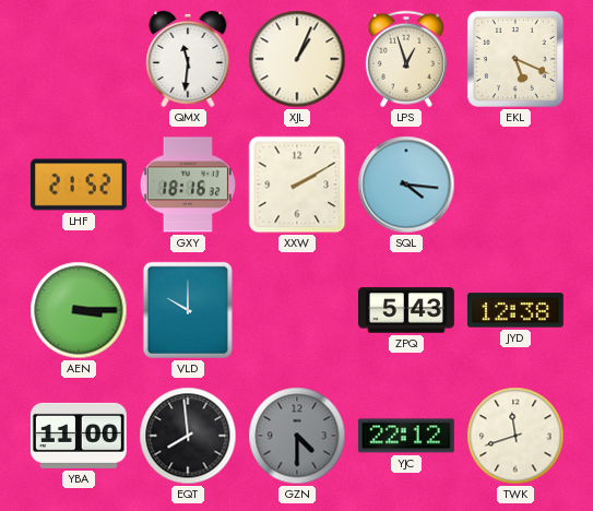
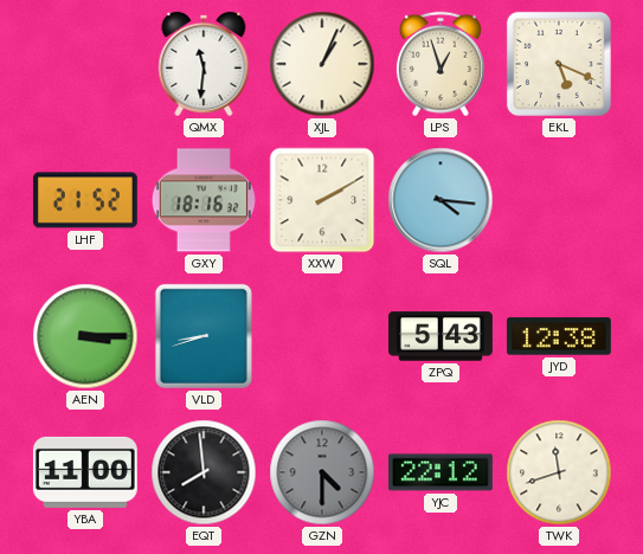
VLD: 10:00 -> 8:42
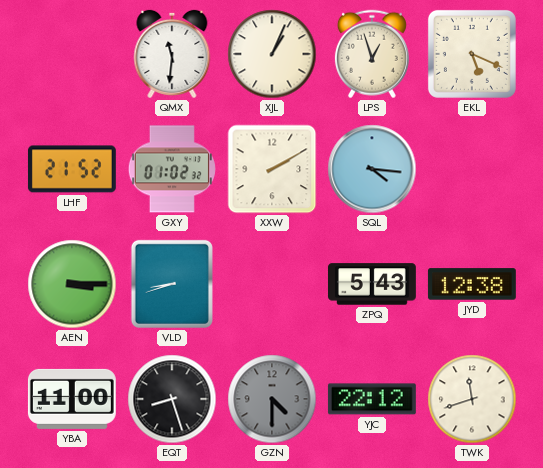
GXY: 18:16 -> 01:02
EQT: 7:59 -> 8:27
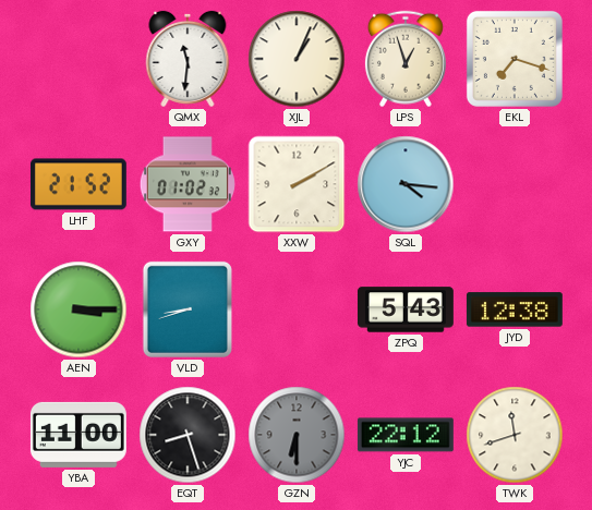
EKL: 5:19 -> 7:18
GZN: 4:30 -> 6:30
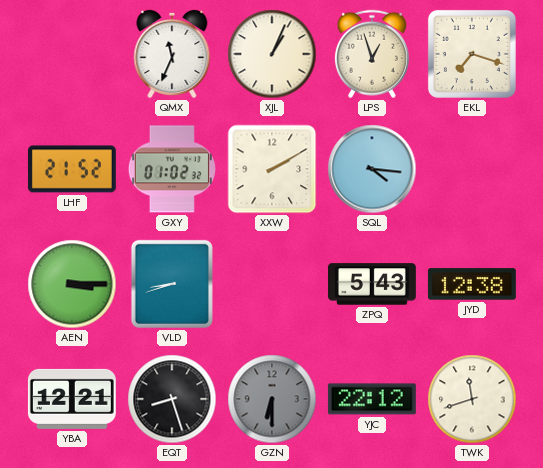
QMX: 11:31 -> 11:34
YBA: 11:00 -> 12:21
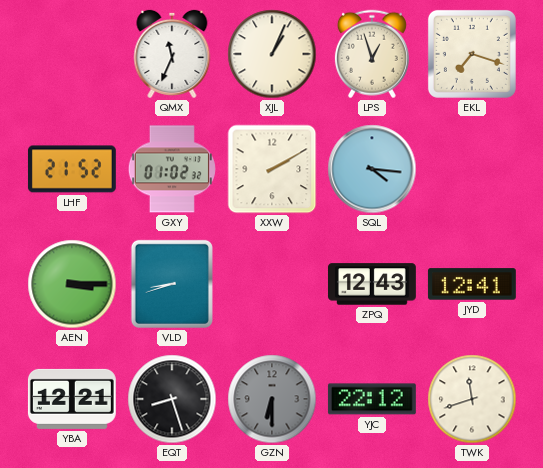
ZPQ: 5:43 -> 12:43
JYD: 12:38 -> 12:41
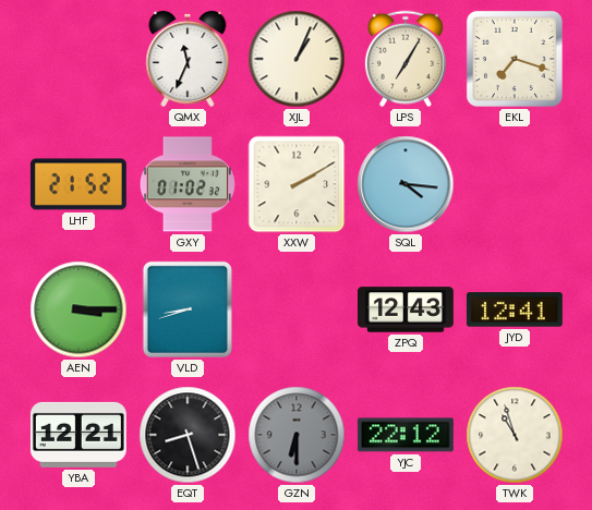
LPS: 12:57 -> 7:05
TWK: 11:42 -> 10:57
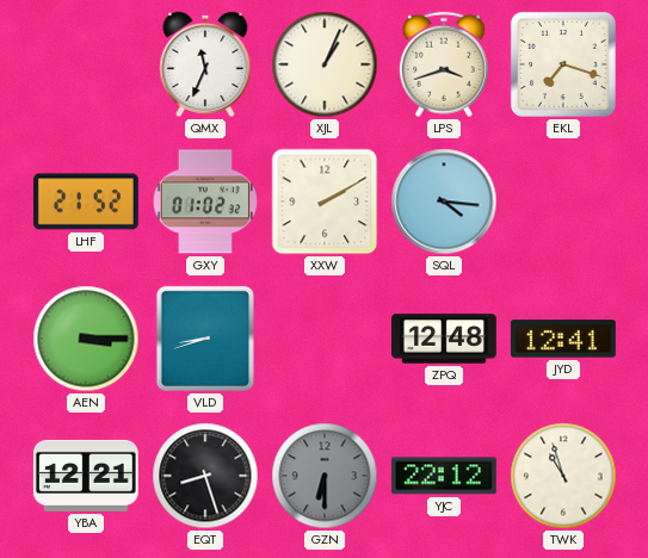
LPS: 7:05 -> 3:42
ZPQ: 12:43 -> 12:48
